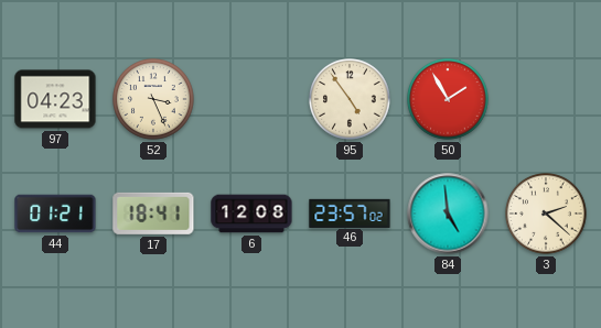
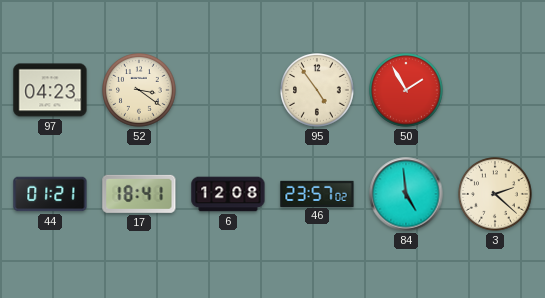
52: 3:26 -> 3:21
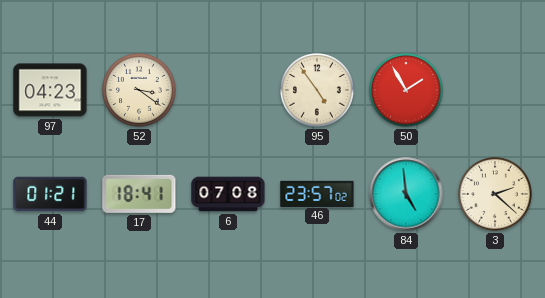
6: 12:08 -> 07:08
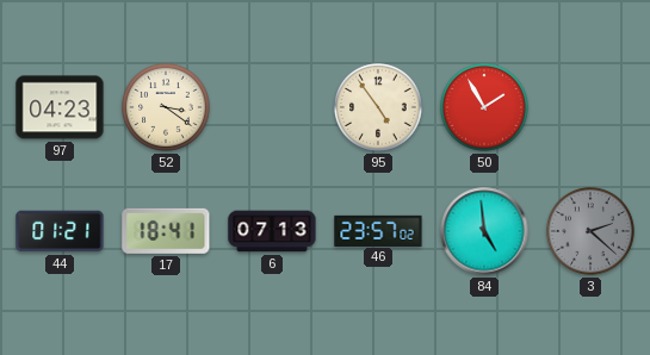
6: 07:08 -> 07:13
3 dial: cream -> grey
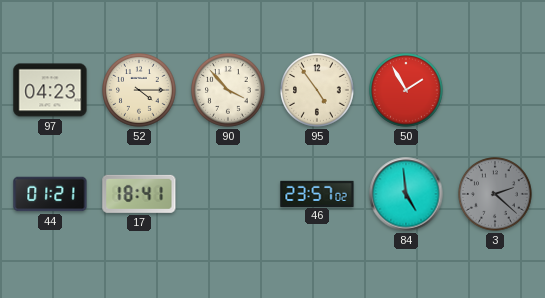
52: 3:21 -> 4:15
90: none -> 3:53
6: 07:13 -> none
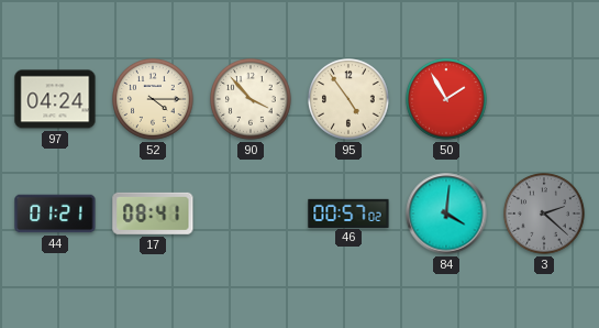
97: 04:23 -> 04:24
17: 18:41 -> 08:41
46: 23:57 -> 00:57
84: 4:59 -> 4:01
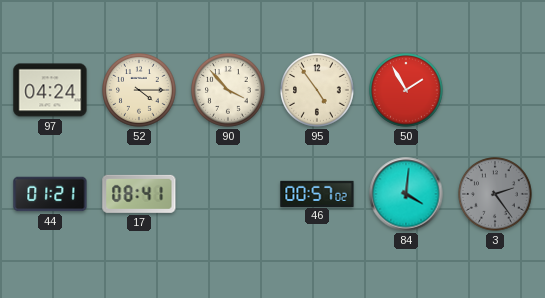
3: 2:22 -> 2:24
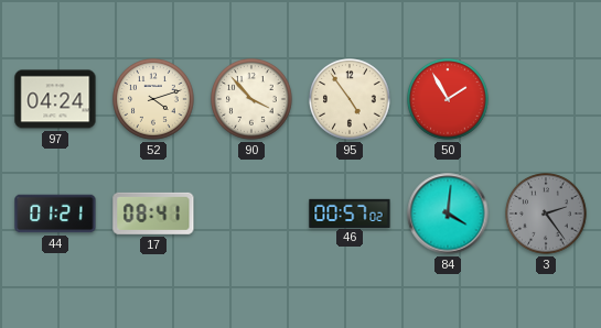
52: 4:15 -> 4:12
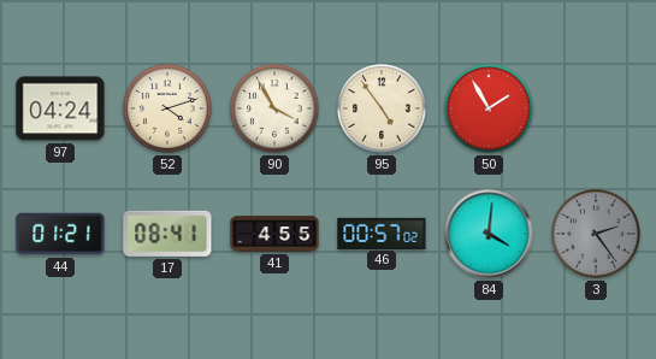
90: 3:53 -> 3:55
41: none -> 4:55
